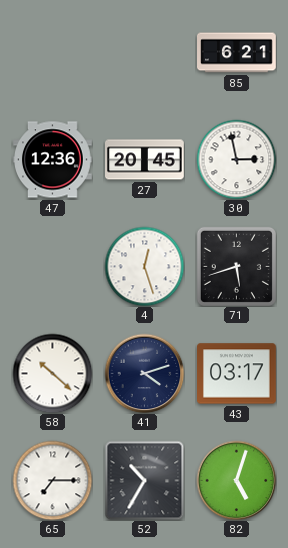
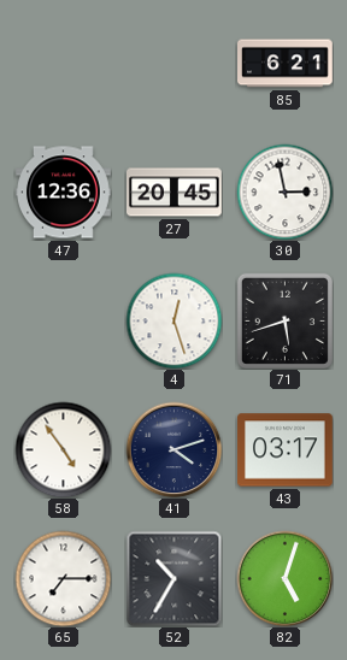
58: 10:22 -> 4:54
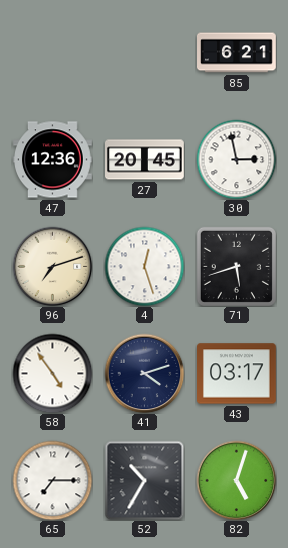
96: none -> 7:12
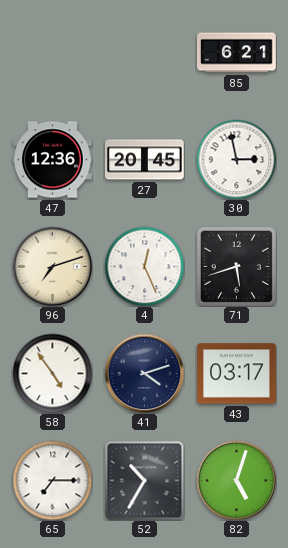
4: 12:27 -> 12:26
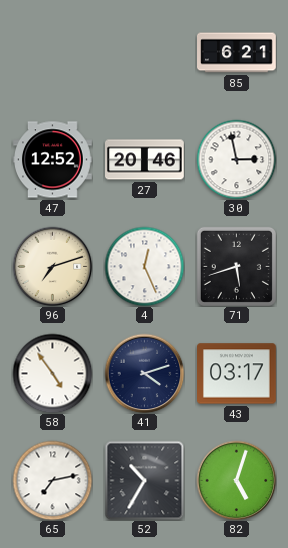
47: 12:36 -> 12:52
27: 20:45 -> 20:46
65: 7:15 -> 7:13
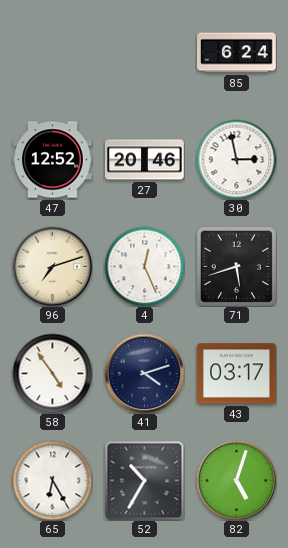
85: 6:21 -> 6:24
65: 7:13 -> 6:25
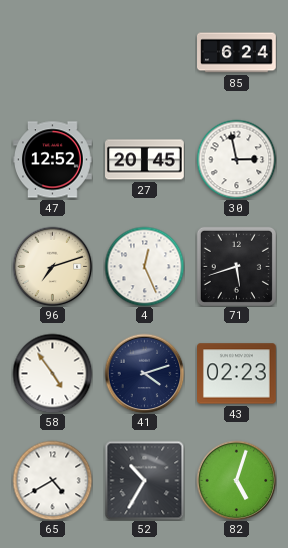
27: 20:46 -> 20:45
43: 03:17 -> 02:23
65: 6:25 -> 4:40
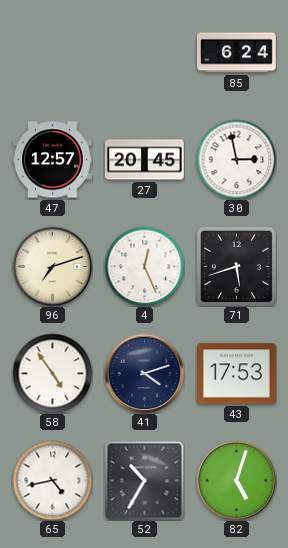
47: 12:52 -> 12:57
43: 02:23 -> 17:53
65: 4:40 -> 4:43
